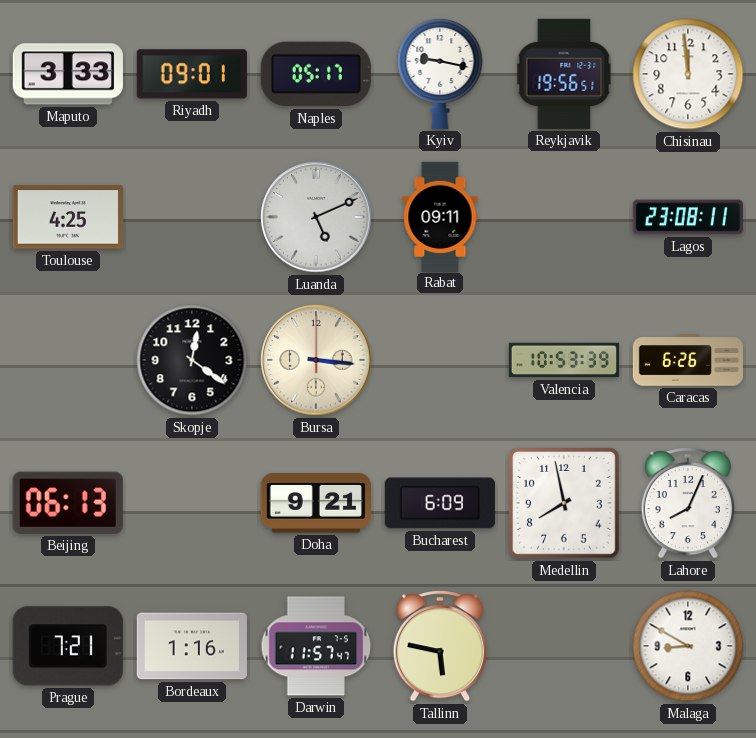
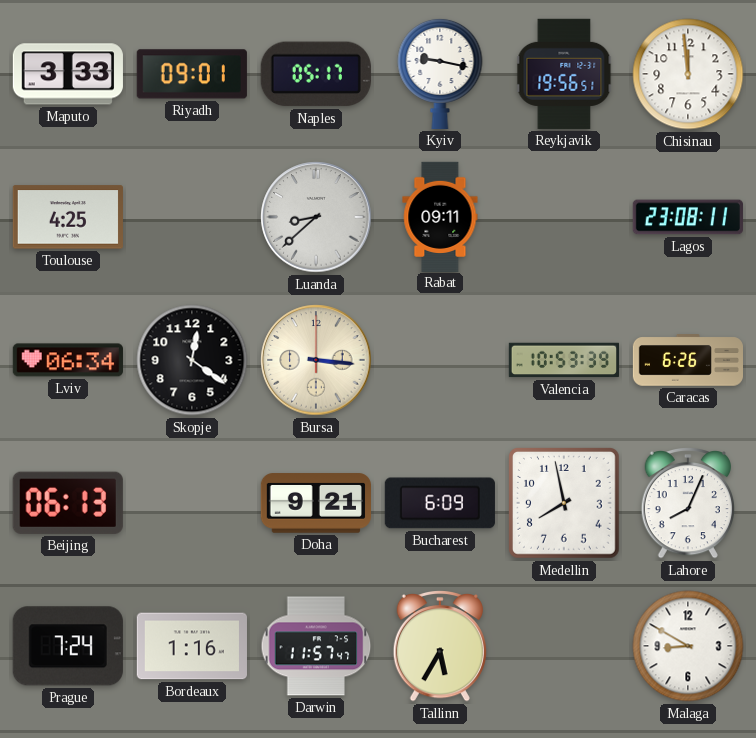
Luanda: 5:11 -> 8:38
Lviv: none -> 06:34
Prague: 7:21 -> 7:24
Tallinn: 5:47 -> 5:35
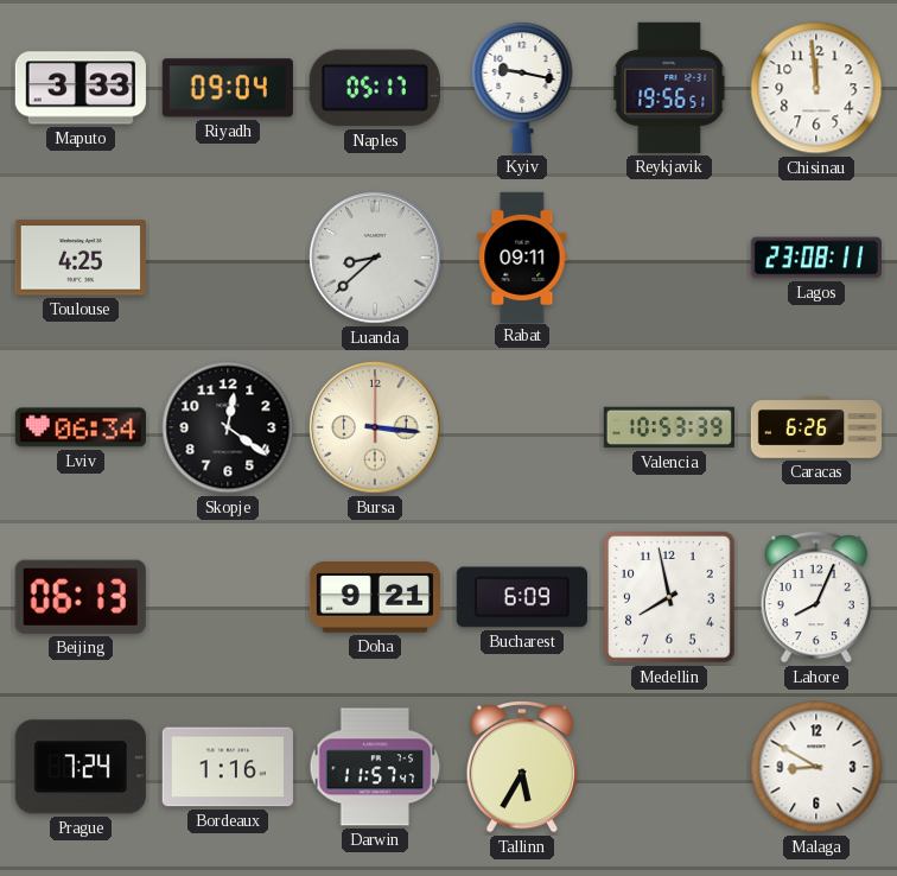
Riyadh: 09:01 -> 09:04
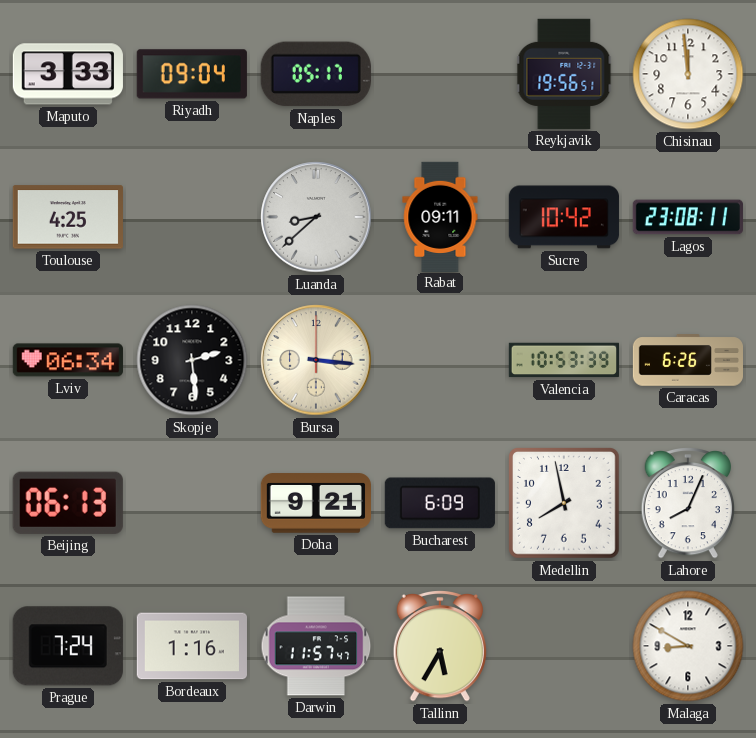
Kyiv: 9:17 -> none
Sucre: none -> 10:42
Skopje: 12:21 -> 2:29
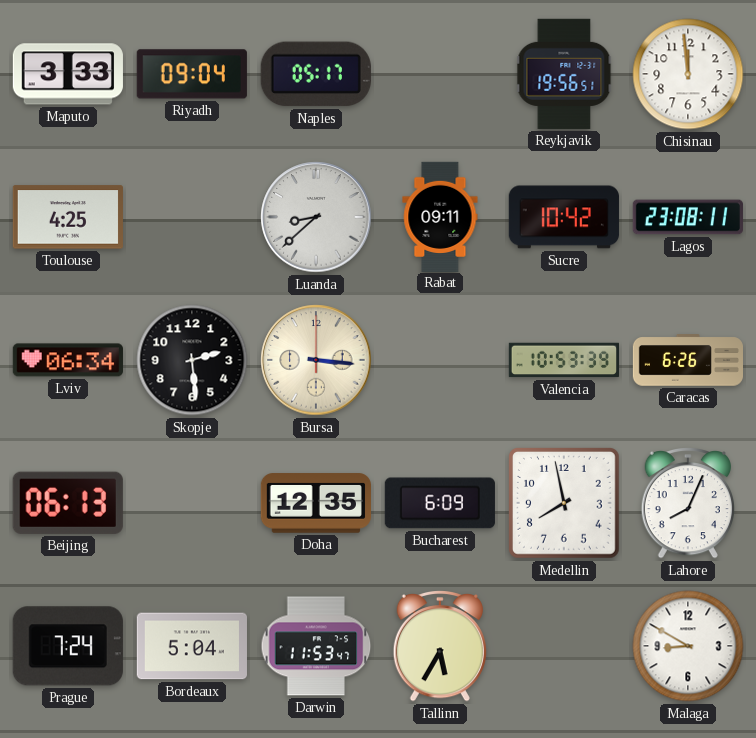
Doha: 9:21 -> 12:35
Bordeaux: 1:16 -> 5:04
Darwin: 11:57 -> 11:53
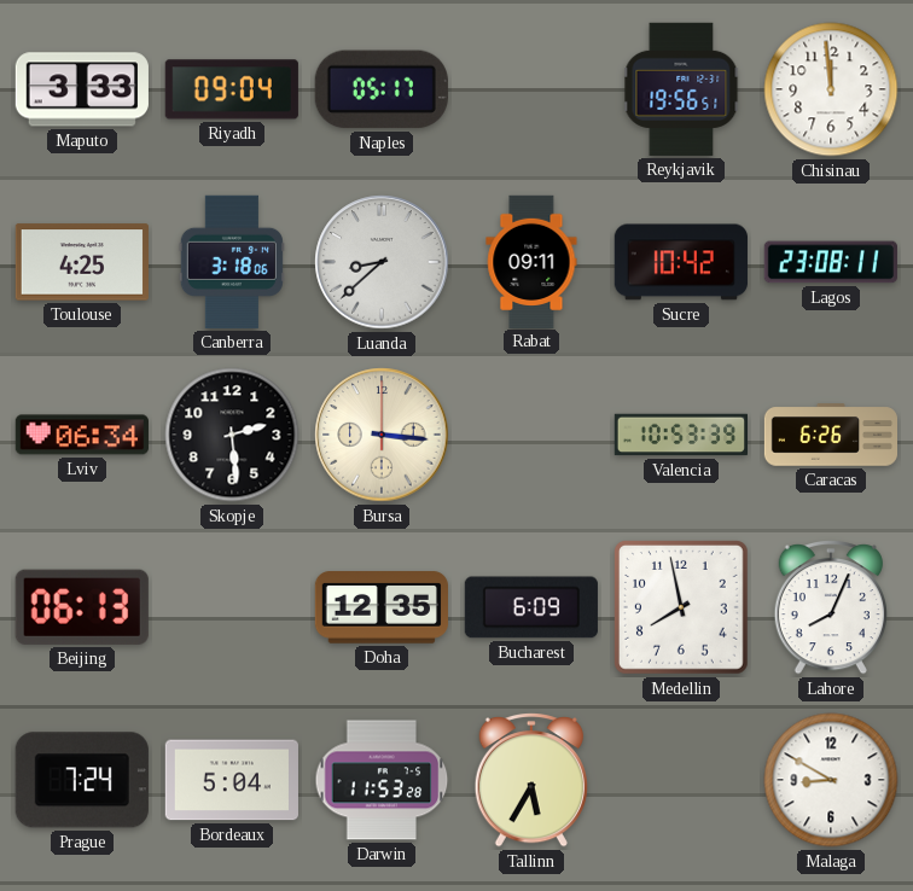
Canberra: none -> 3:18
Darwin: 11:53:47 -> 11:53:28
